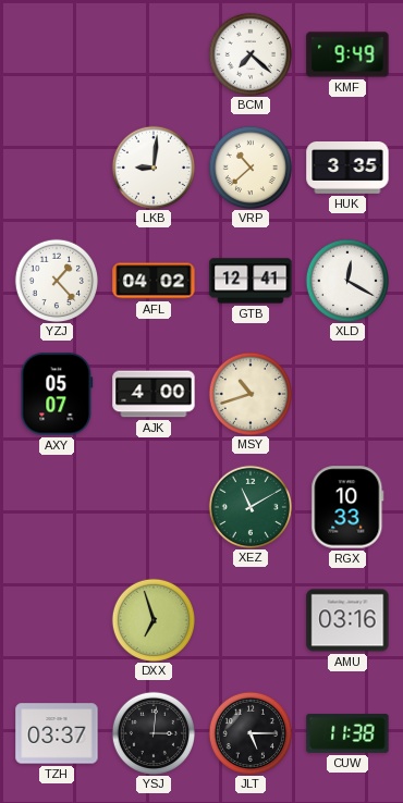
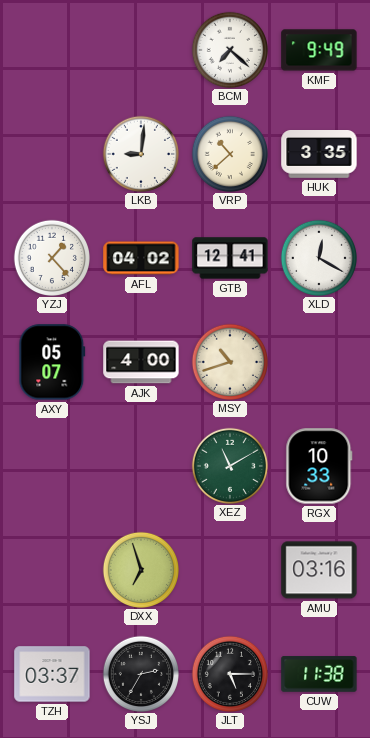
YSJ: 3:01 -> 2:35
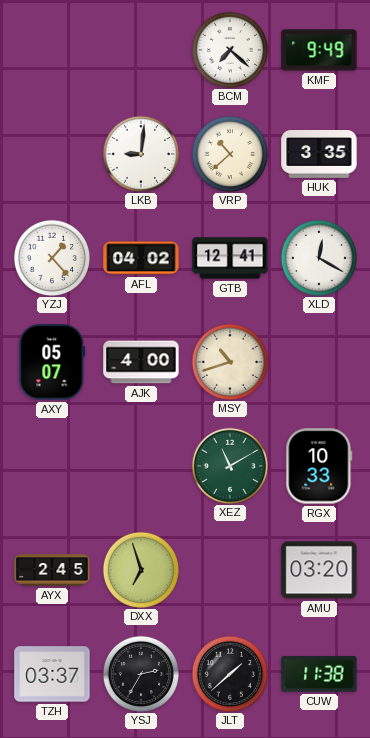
AYX: none -> 2:45
AMU: 03:16 -> 03:20
JLT: 5:15 -> 1:38
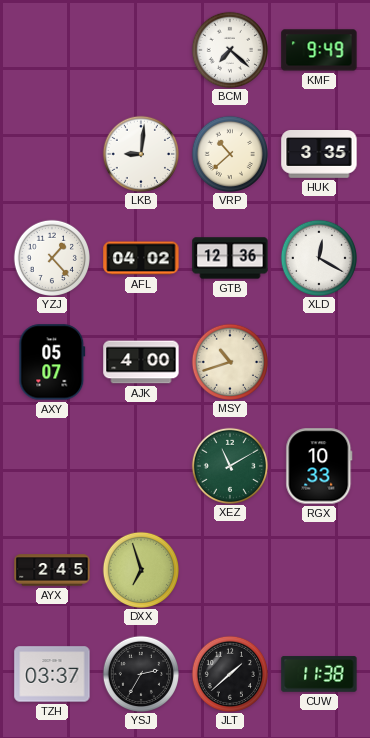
GTB: 12:41 -> 12:36
AMU: 03:20 -> none
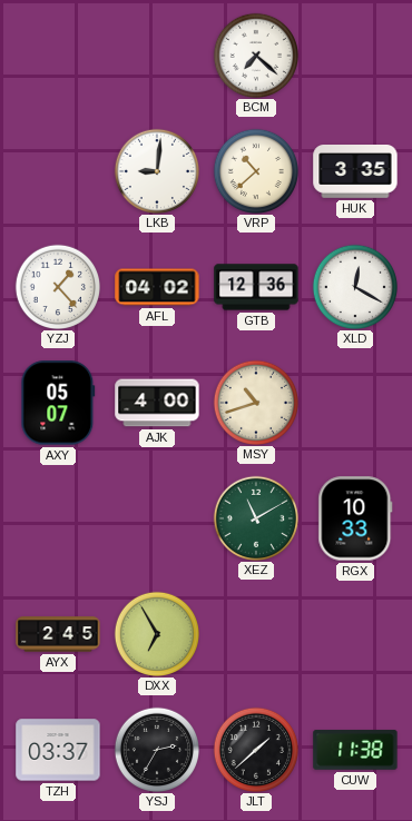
KMF: 9:49 -> none
DXX: 6:57 -> 6:55
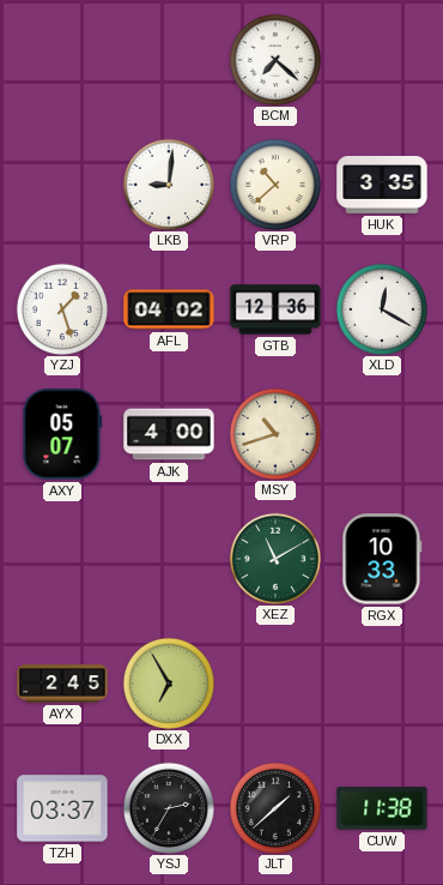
YZJ: 1:23 -> 1:27
